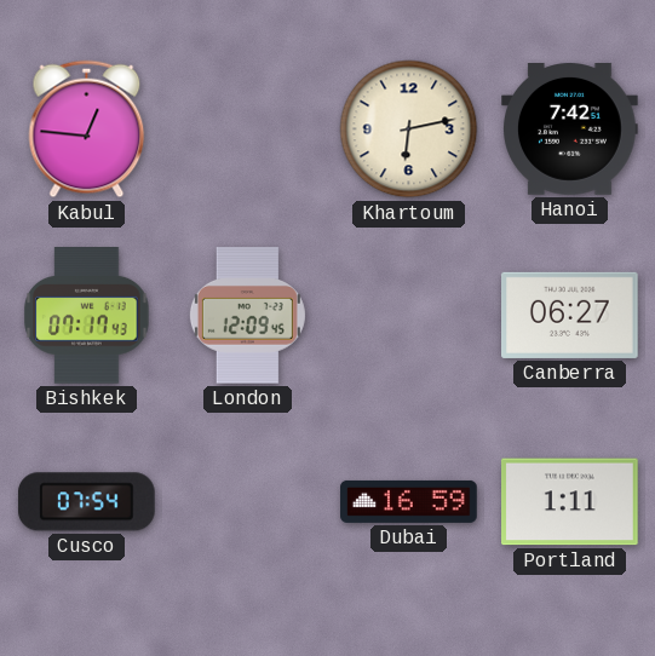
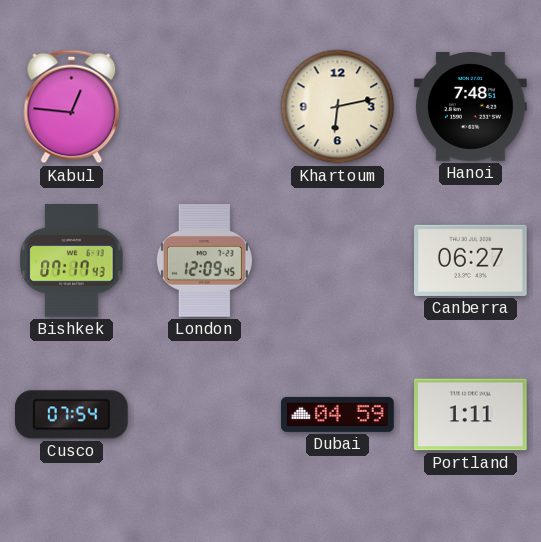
Hanoi: 7:42 -> 7:48
Dubai: 16:59 -> 04:59
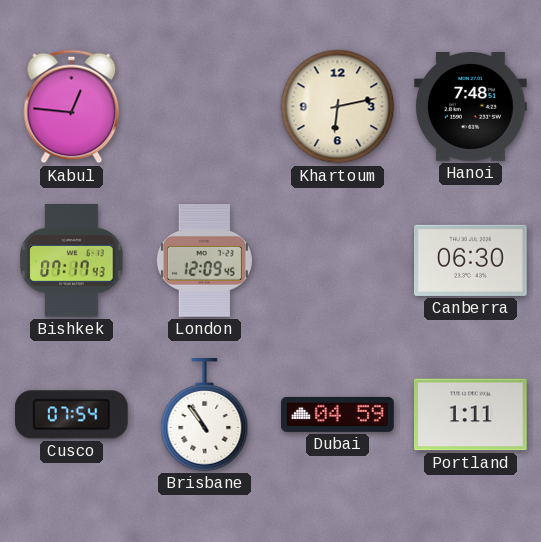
Canberra: 06:27 -> 06:30
Brisbane: none -> 10:54
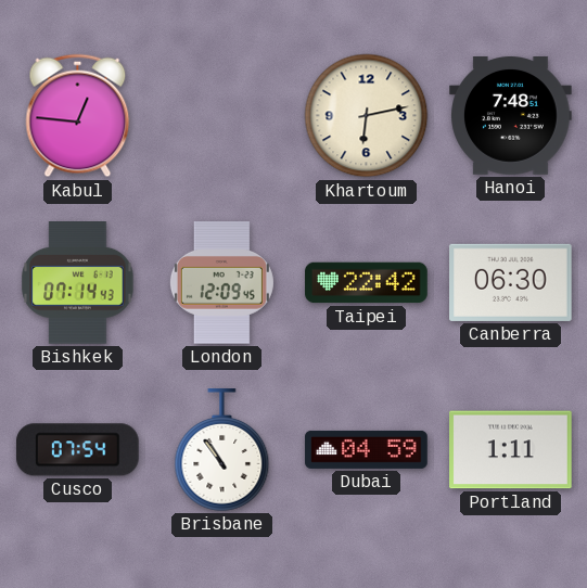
Bishkek: 07:17 -> 07:14
Taipei: none -> 22:42
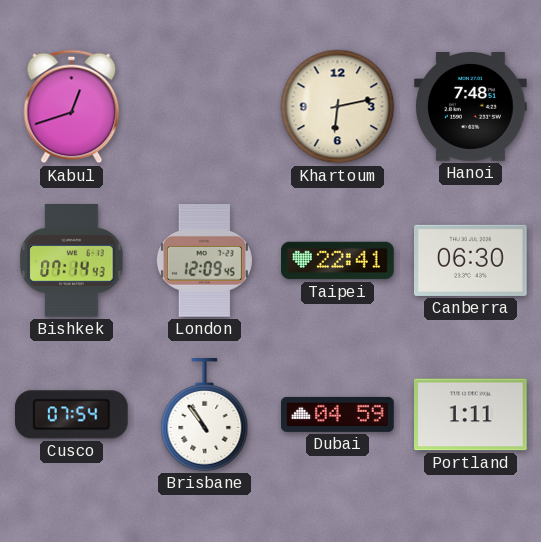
Kabul: 12:46 -> 12:42
Taipei: 22:42 -> 22:41
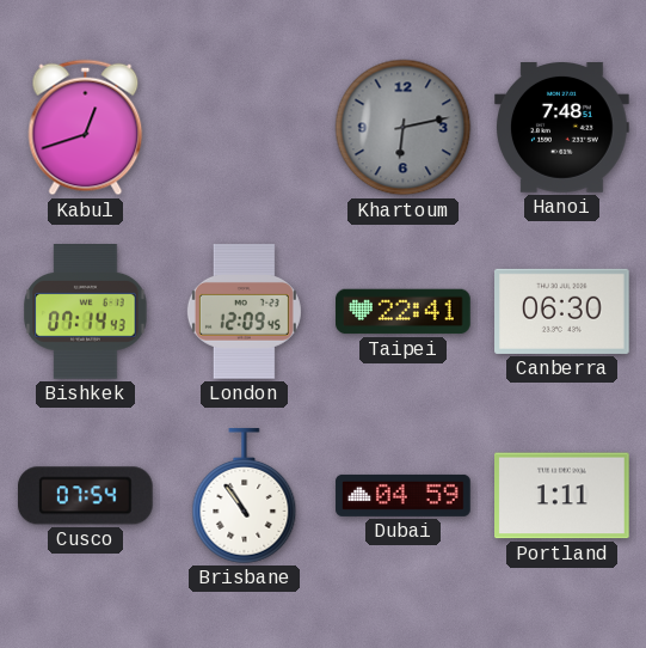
Khartoum dial: cream -> grey
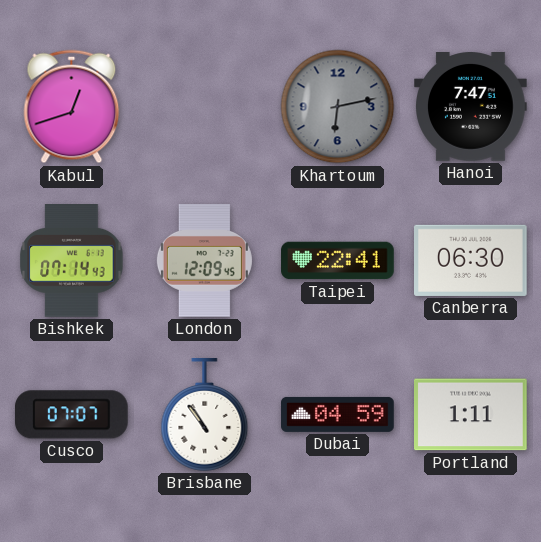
Hanoi: 7:48 -> 7:47
Cusco: 07:54 -> 07:07
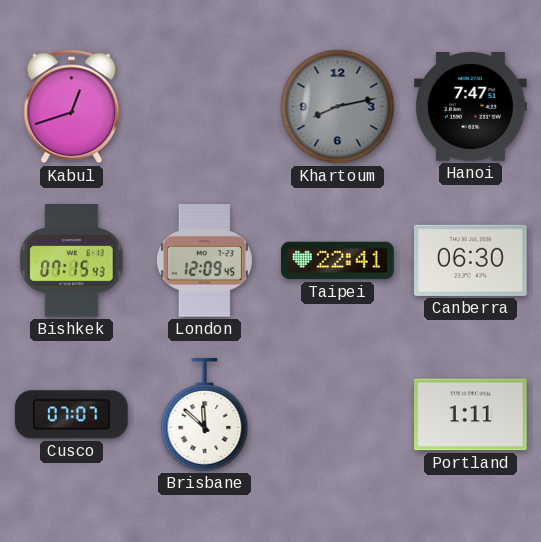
Khartoum: 6:13 -> 8:13
Bishkek: 07:14 -> 07:15
Brisbane: 10:54 -> 11:52
Dubai: 04:59 -> none
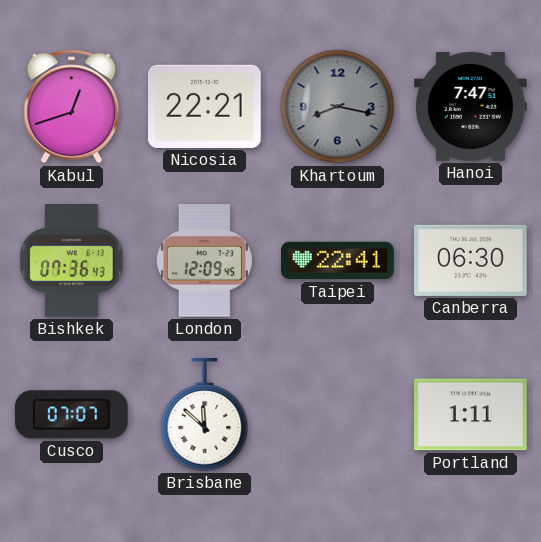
Nicosia: none -> 22:21
Khartoum: 8:13 -> 8:17
Bishkek: 07:15 -> 07:36
